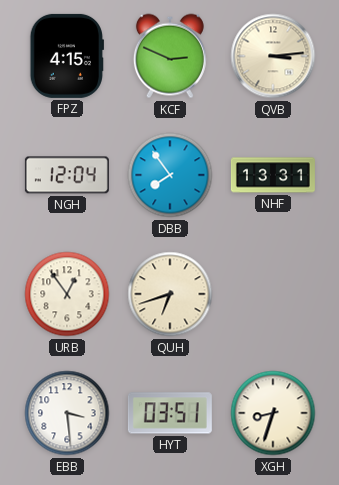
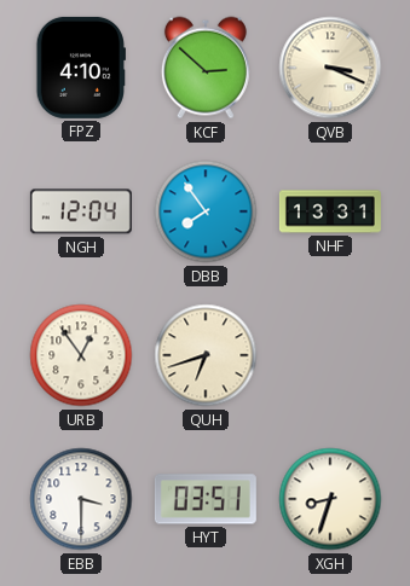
FPZ: 4:15 -> 4:10
KCF: 2:49 -> 2:52
QVB: 3:14 -> 3:19
EBB: 3:29 -> 3:30
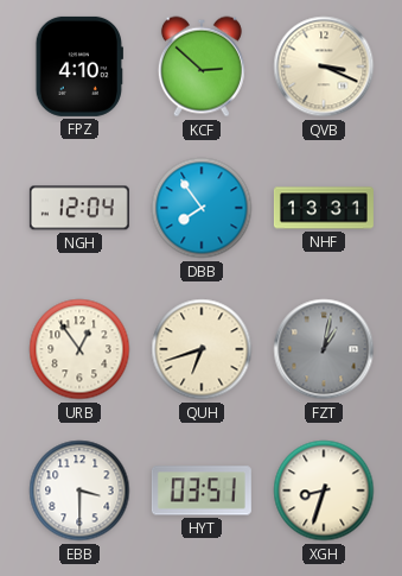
FZT: none -> 1:02
